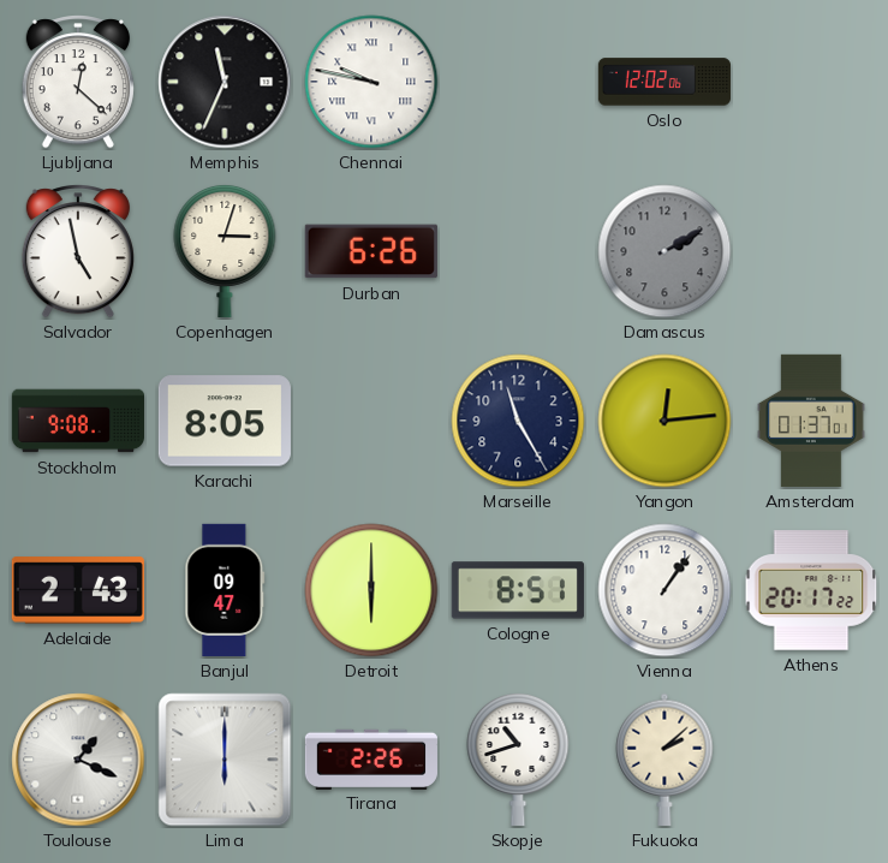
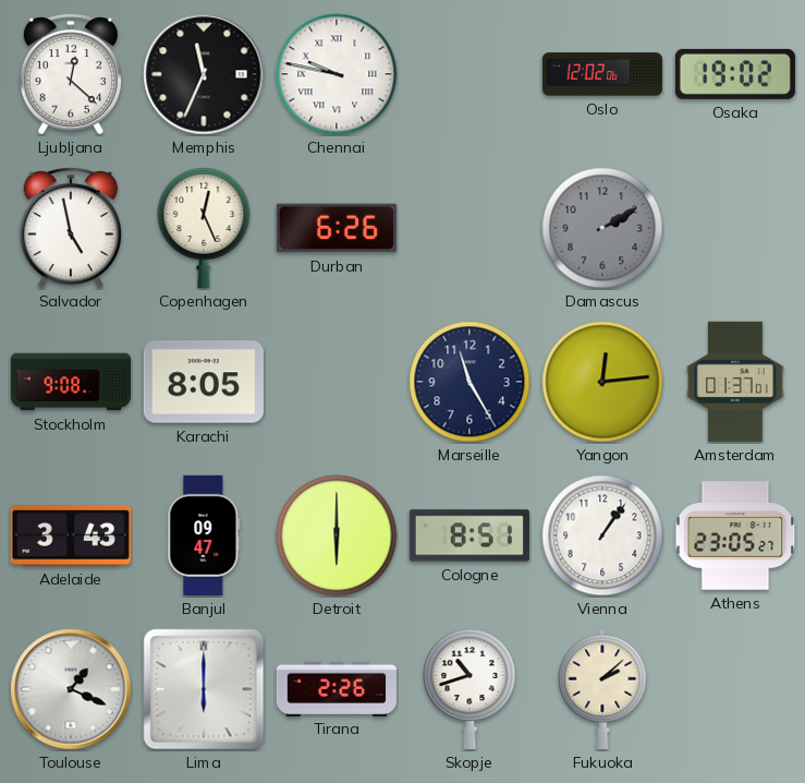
Osaka: none -> 19:02
Copenhagen: 3:03 -> 12:26
Adelaide: 2:43 -> 3:43
Athens: 20:17 -> 23:05
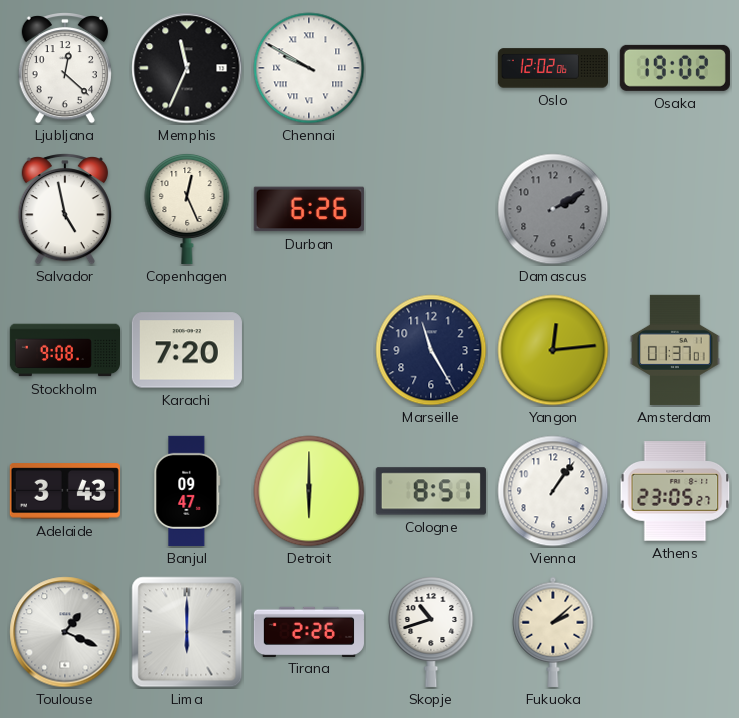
Chennai: 9:47 -> 9:50
Karachi: 8:05 -> 7:20
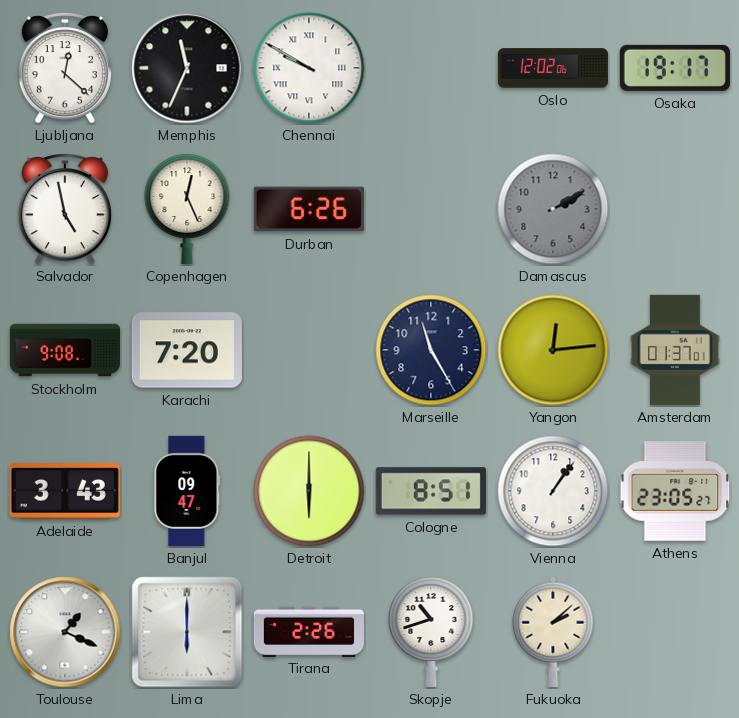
Osaka: 19:02 -> 19:17
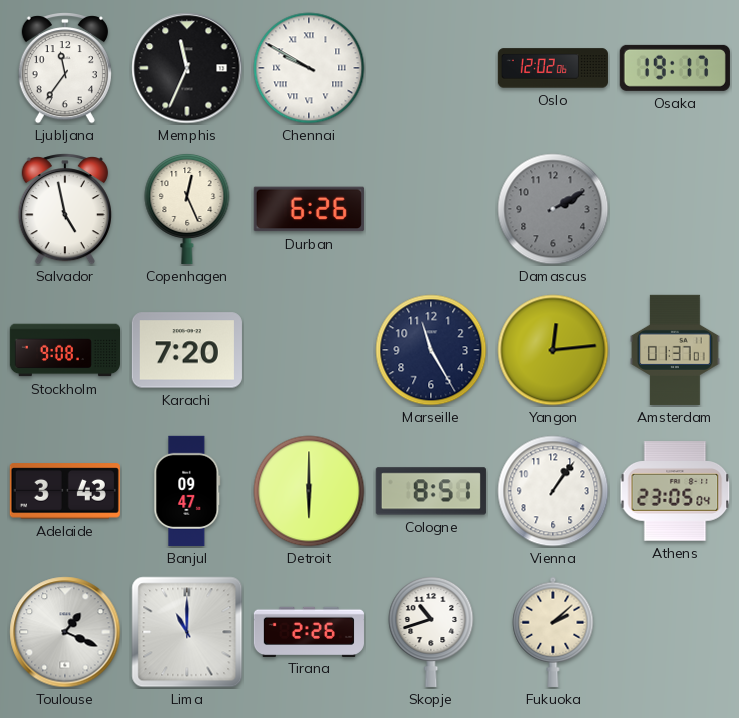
Ljubljana: 12:22 -> 11:36
Athens: 23:05:27 -> 23:05:04
Lima: 6:00 -> 11:00
